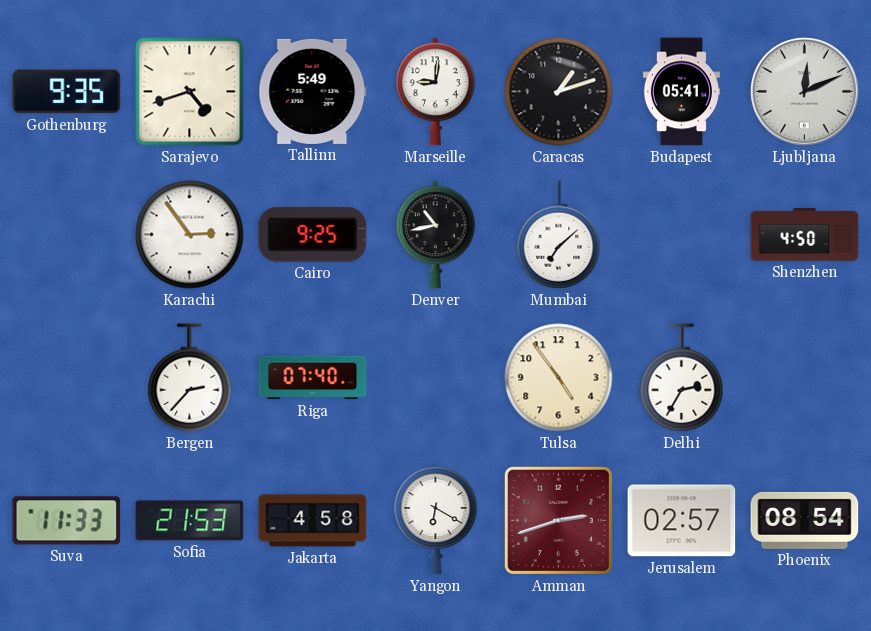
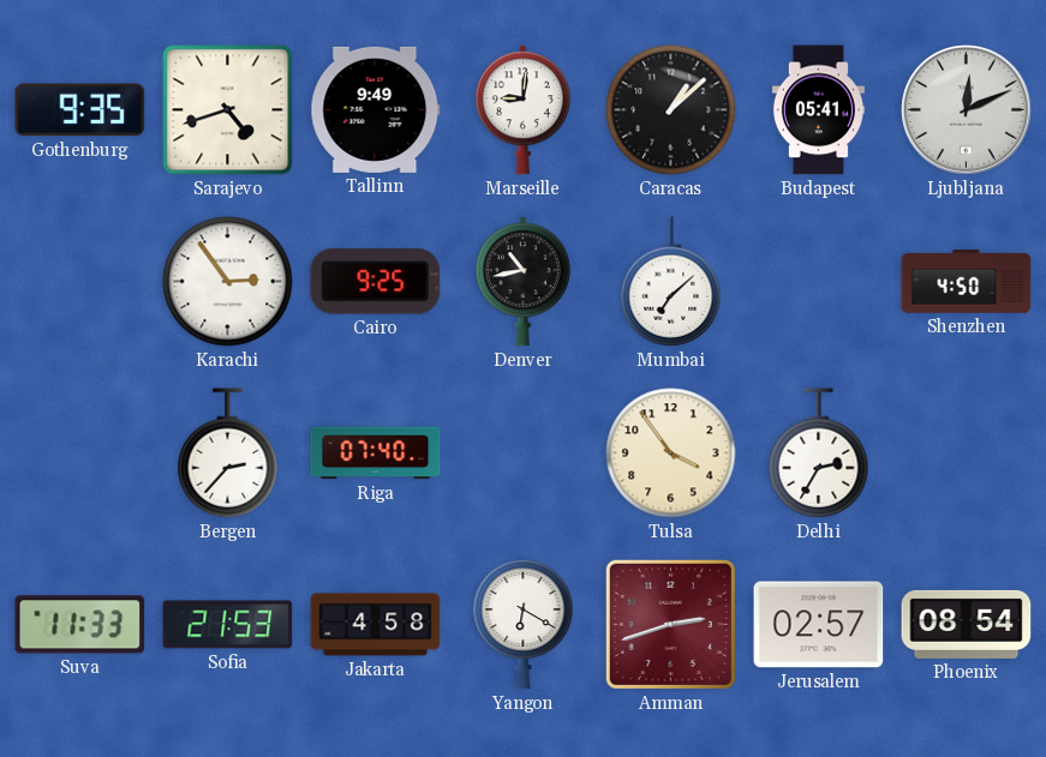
Tallinn: 5:49 -> 9:49
Caracas: 1:12 -> 1:08
Tulsa: 4:54 -> 3:54
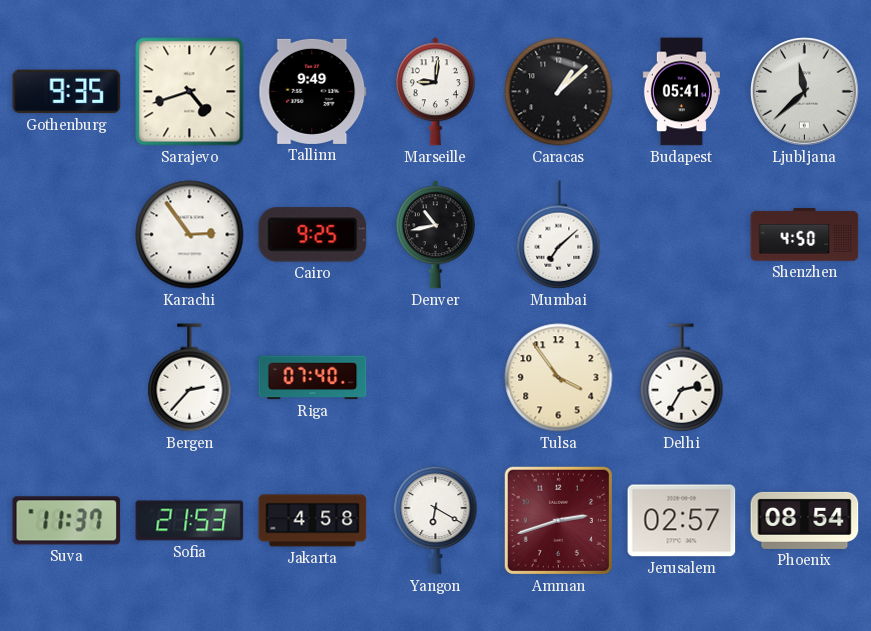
Ljubljana: 12:11 -> 11:38
Suva: 11:33 -> 11:37
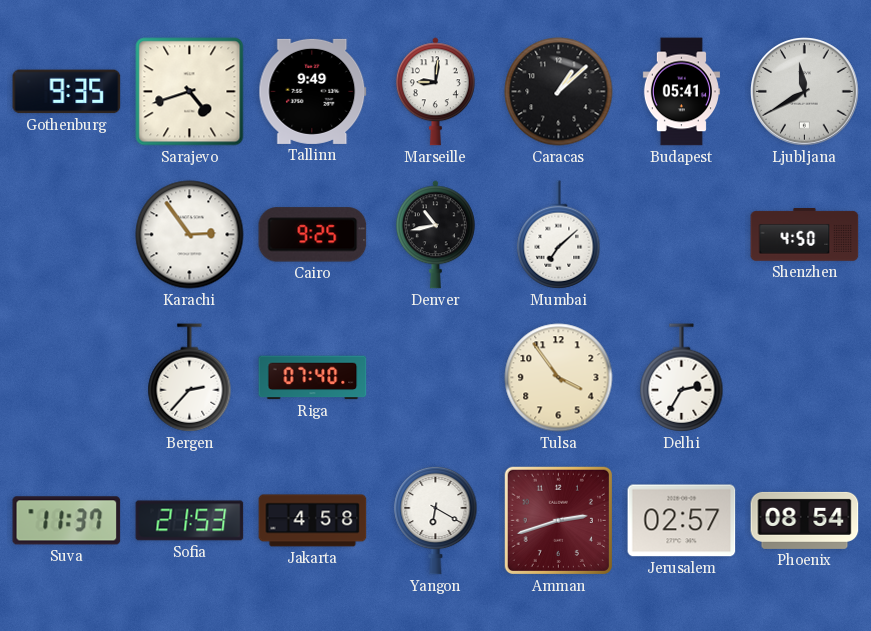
Ljubljana: 11:38 -> 11:40
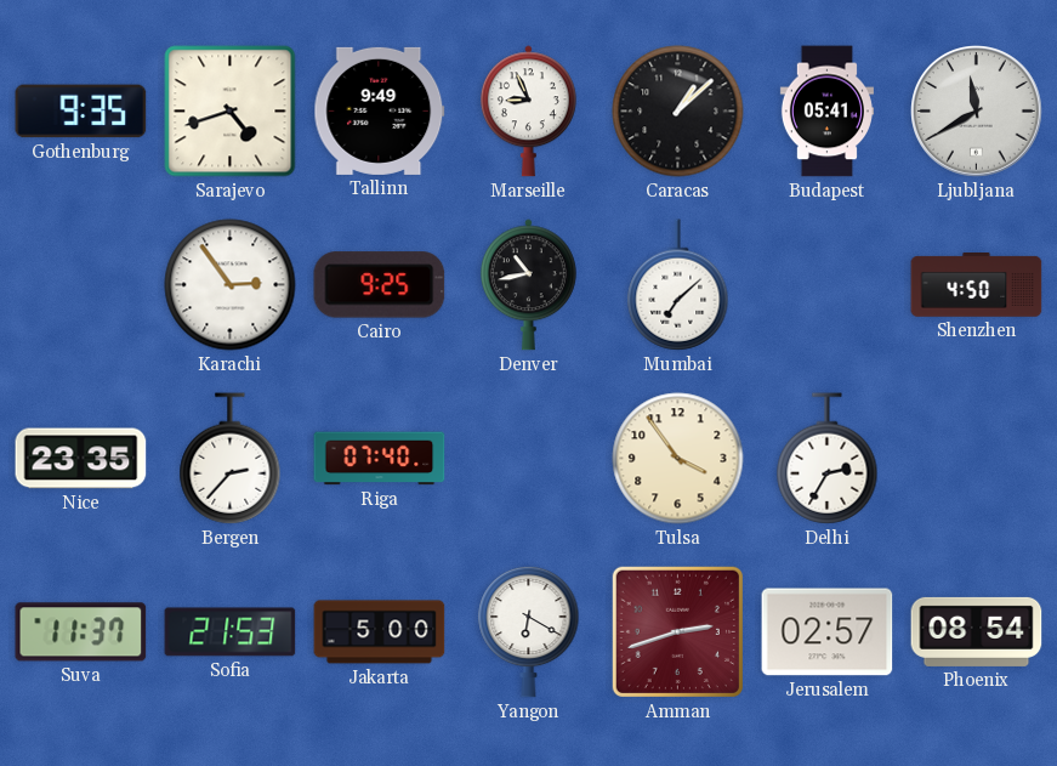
Marseille: 9:01 -> 8:56
Nice: none -> 23:35
Jakarta: 4:58 -> 5:00
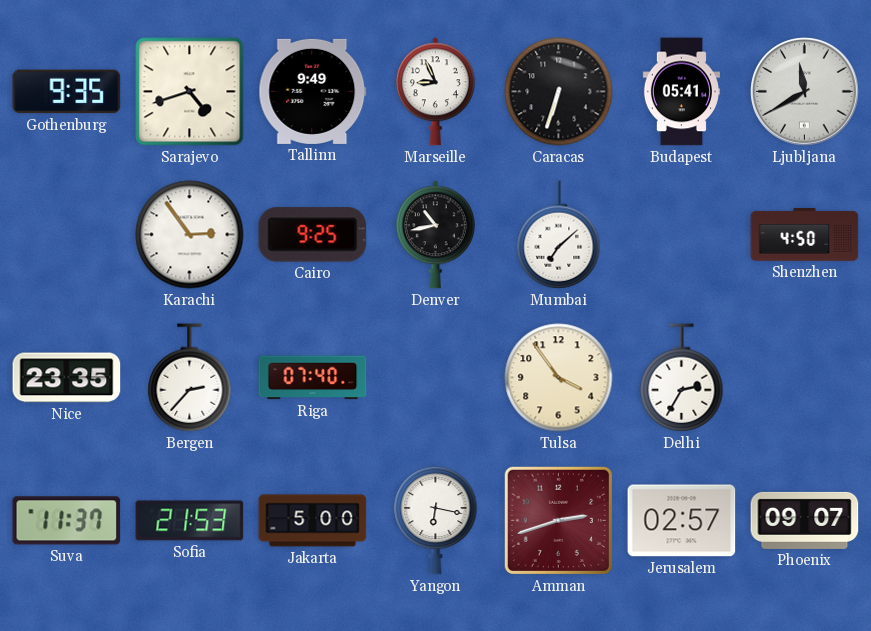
Caracas: 1:08 -> 6:33
Yangon: 6:20 -> 6:17
Phoenix: 08:54 -> 09:07
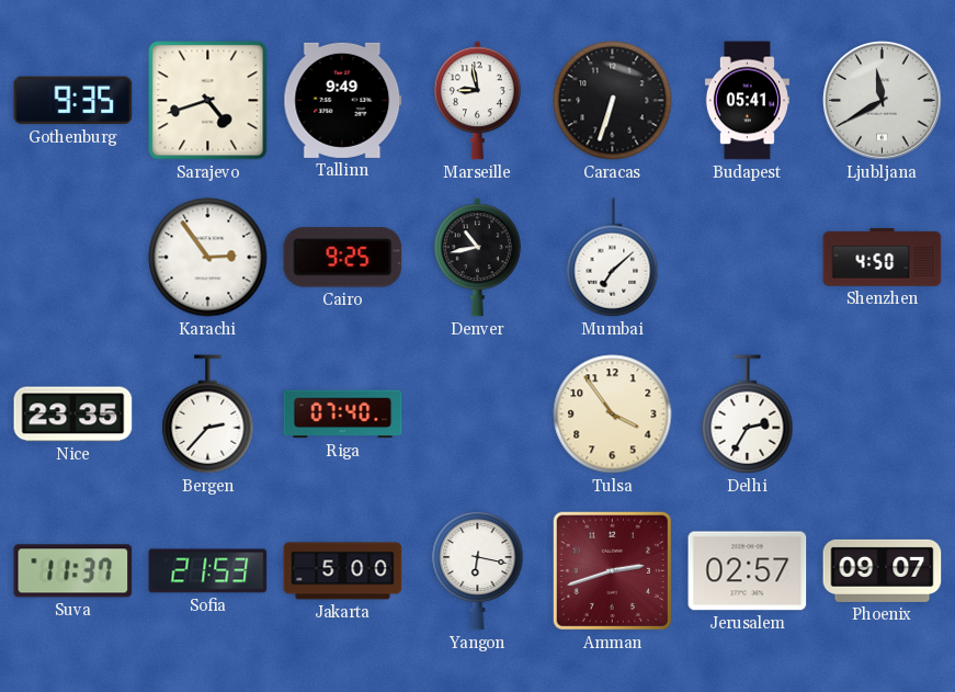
Marseille: 8:56 -> 8:58
